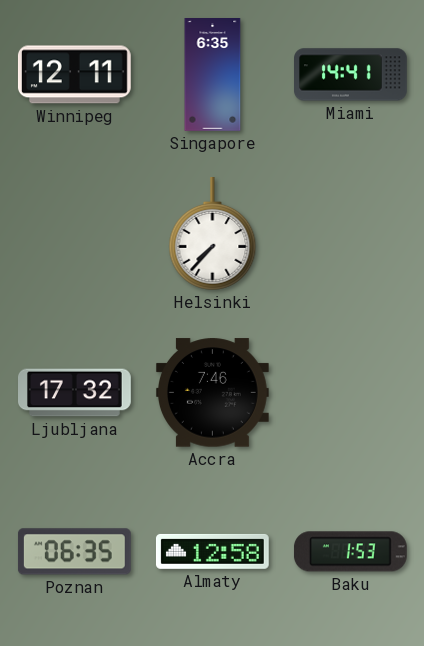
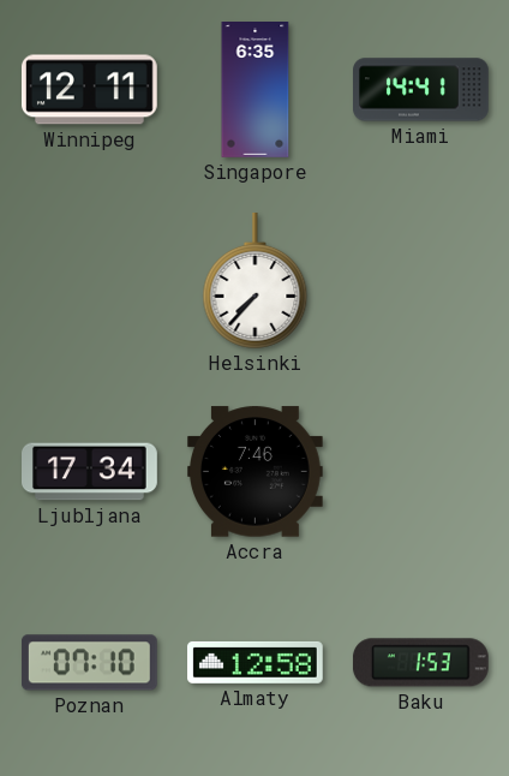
Ljubljana: 17:32 -> 17:34
Poznan: 06:35 -> 07:10
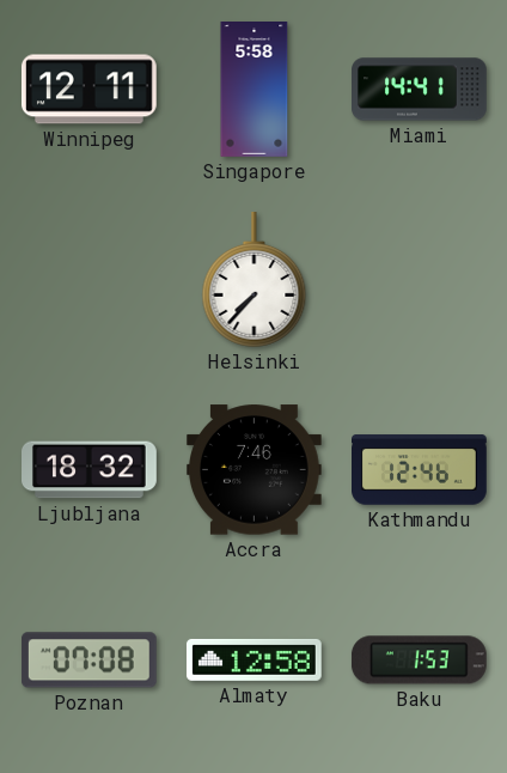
Singapore: 6:35 -> 5:58
Ljubljana: 17:34 -> 18:32
Kathmandu: none -> 12:46
Poznan: 07:10 -> 07:08
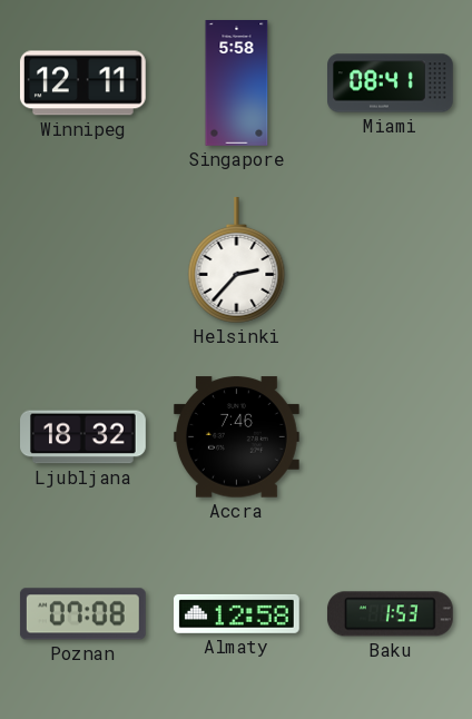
Miami: 14:41 -> 08:41
Helsinki: 7:37 -> 2:37
Kathmandu: 12:46 -> none
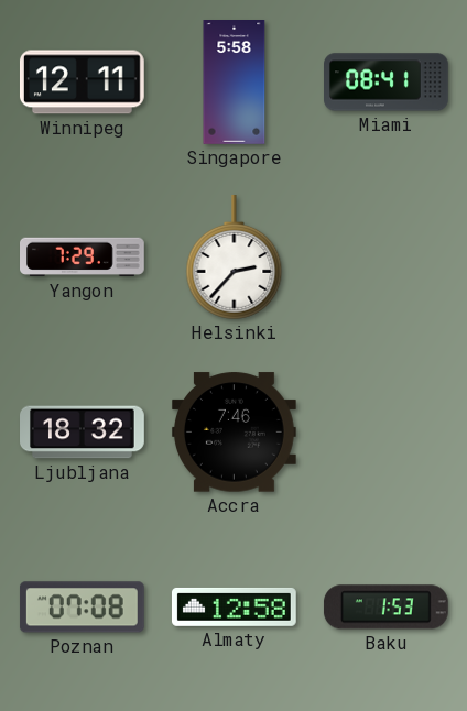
Yangon: none -> 7:29
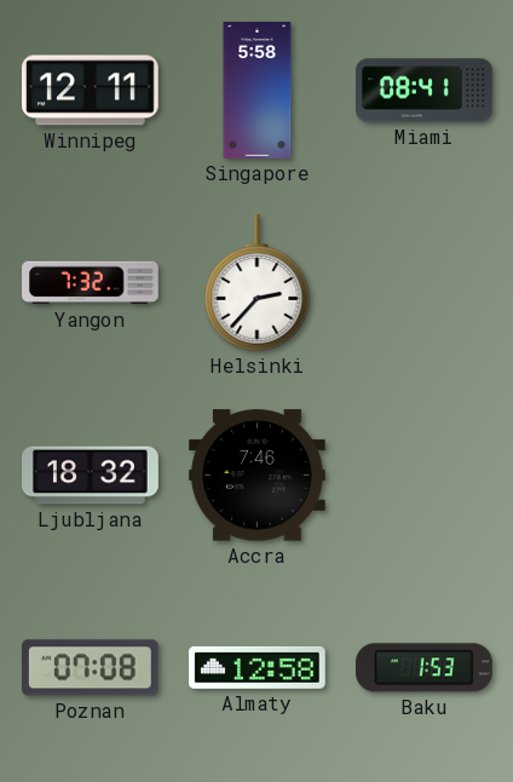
Yangon: 7:29 -> 7:32
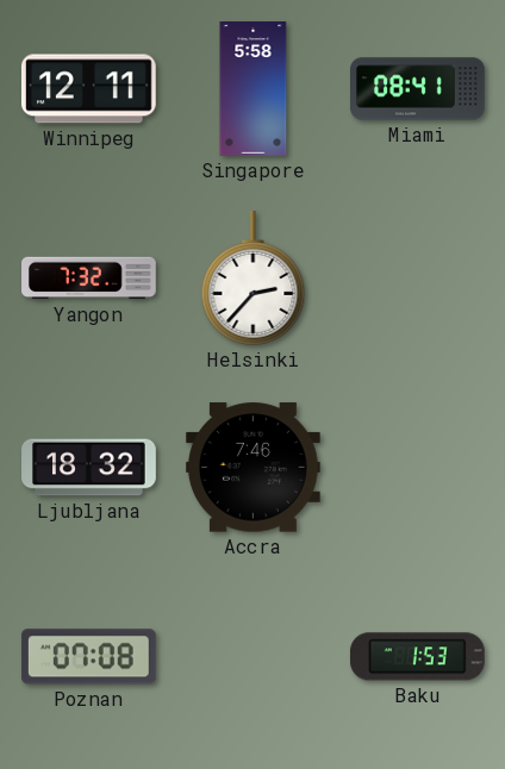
Almaty: 12:58 -> none
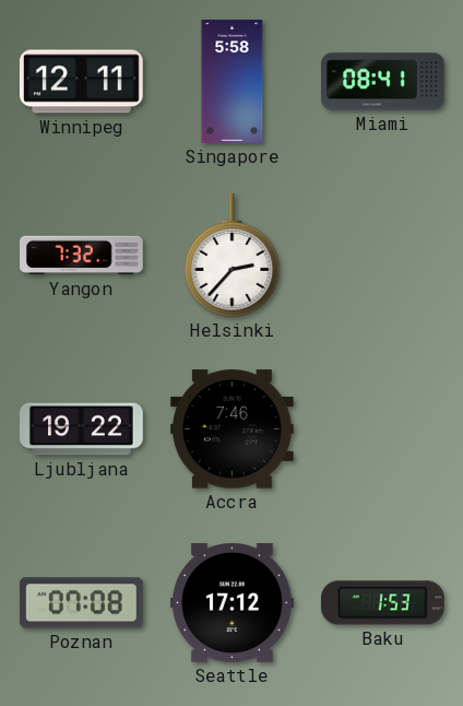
Ljubljana: 18:32 -> 19:22
Seattle: none -> 17:12
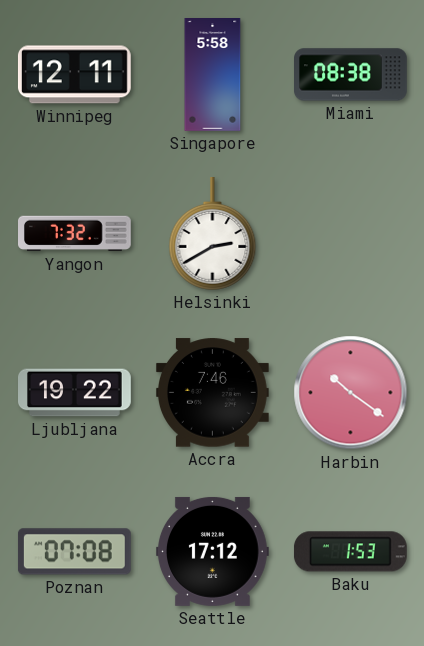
Miami: 08:41 -> 08:38
Helsinki: 2:37 -> 2:40
Harbin: none -> 10:21
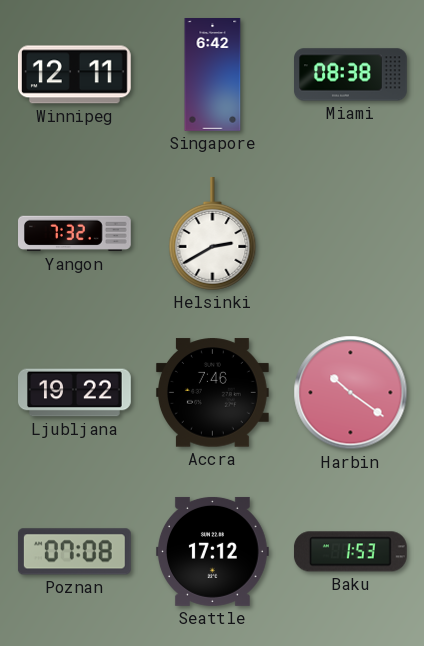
Singapore: 5:58 -> 6:42
